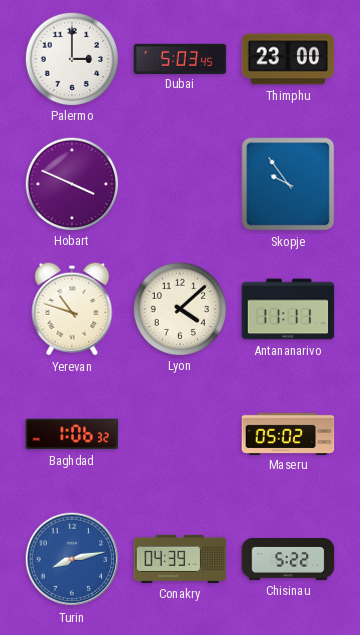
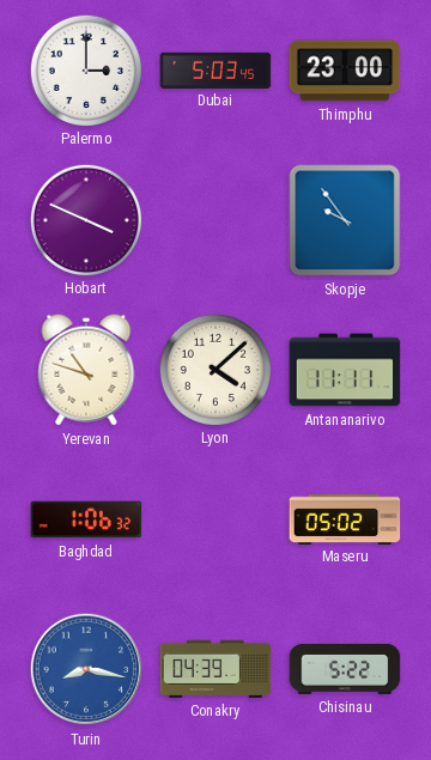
Turin: 8:13 -> 8:17
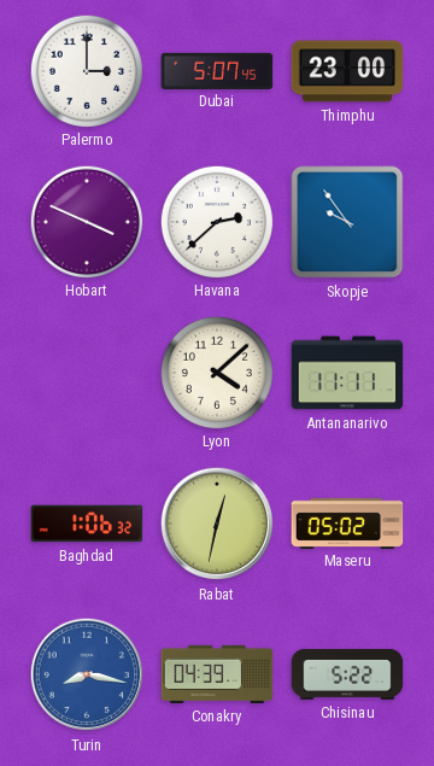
Dubai: 5:03 -> 5:07
Havana: none -> 2:38
Yerevan: 10:48 -> none
Rabat: none -> 12:32
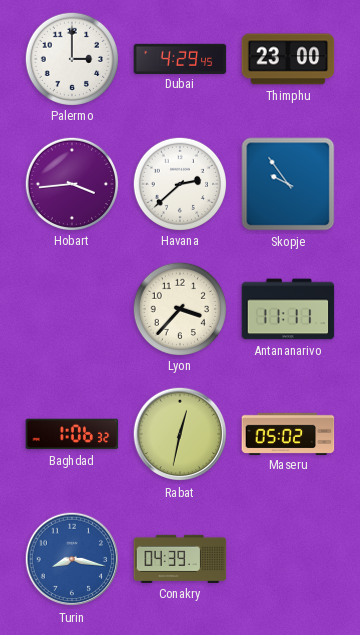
Dubai: 5:07 -> 4:29
Hobart: 3:49 -> 3:44
Lyon: 4:08 -> 3:37
Chisinau: 5:22 -> none
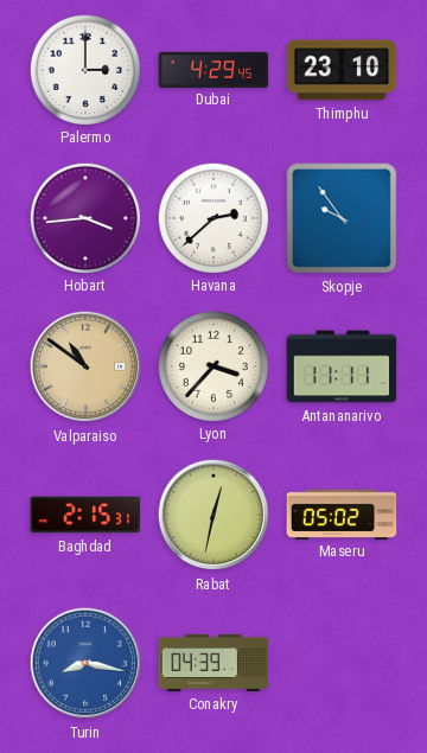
Thimphu: 23:00 -> 23:10
Valparaiso: none -> 10:51
Baghdad: 1:06 -> 2:15
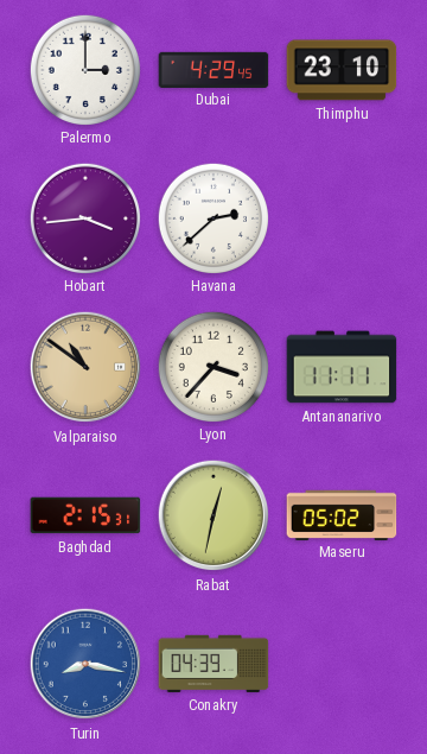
Skopje: 9:54 -> none
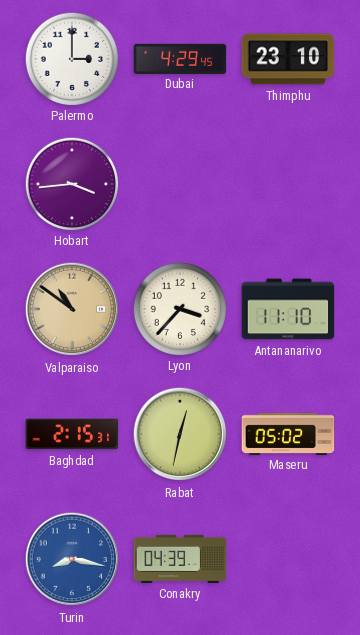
Havana: 2:38 -> none
Antananarivo: 11:11 -> 11:10
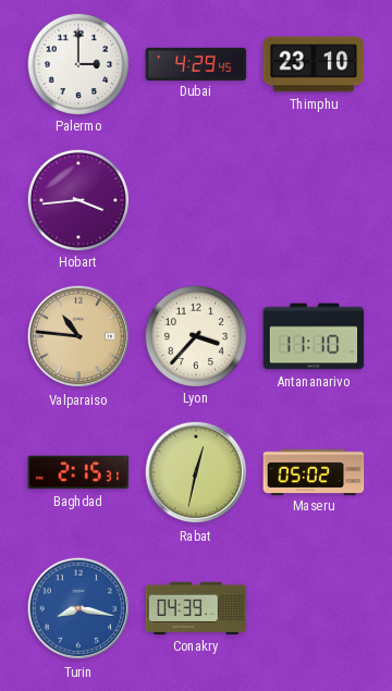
Valparaiso: 10:51 -> 10:46
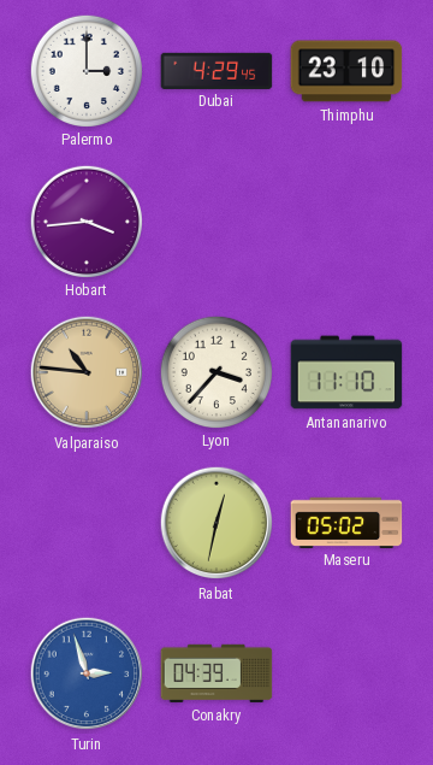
Baghdad: 2:15 -> none
Turin: 8:17 -> 2:57
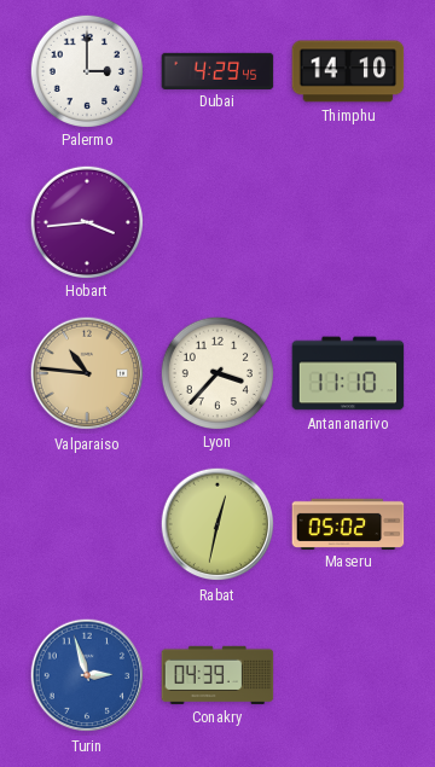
Thimphu: 23:10 -> 14:10
